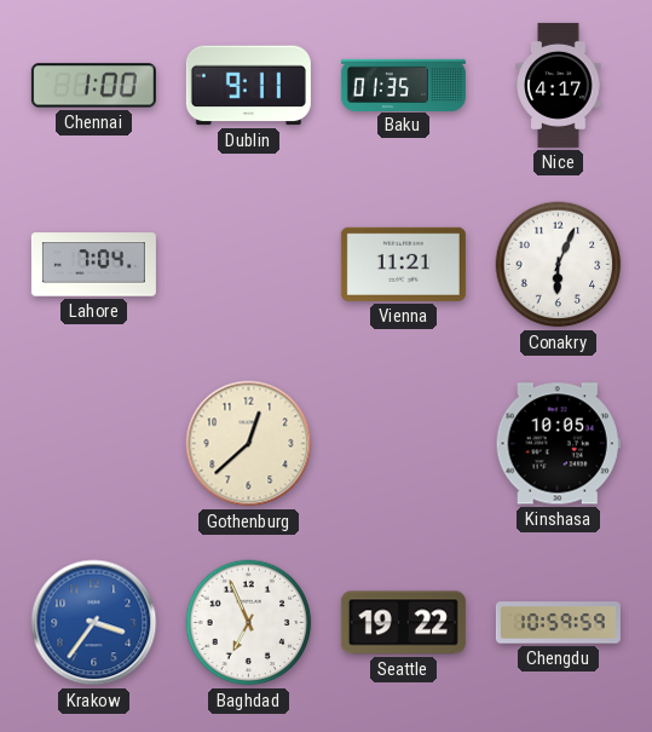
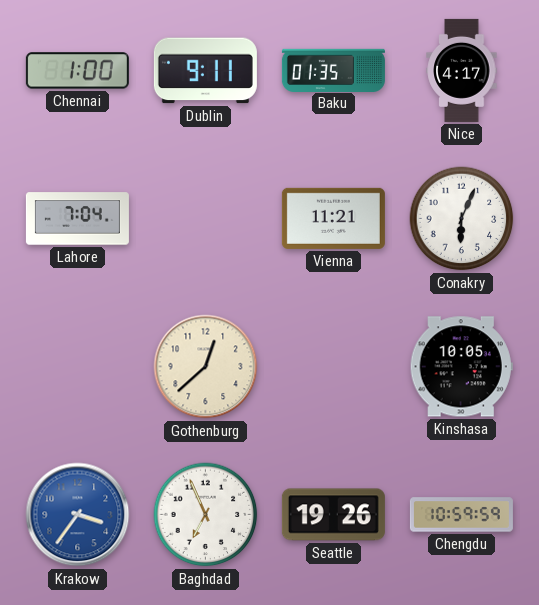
Seattle: 19:22 -> 19:26
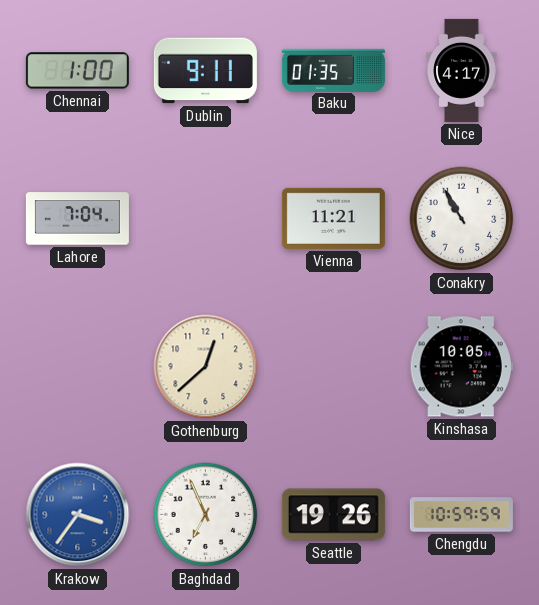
Conakry: 6:04 -> 10:55
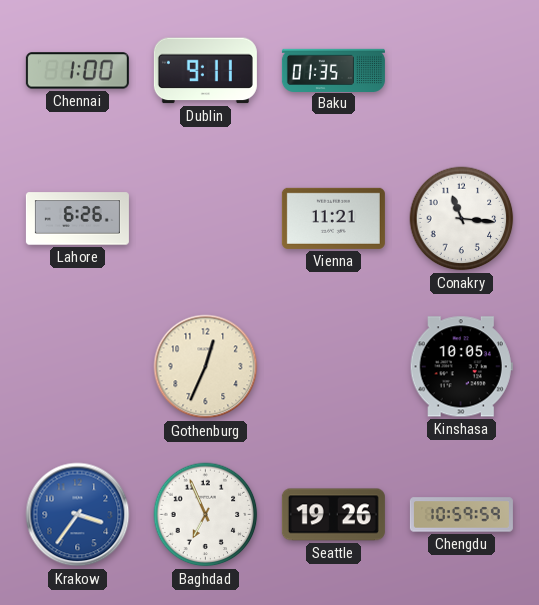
Nice: 4:17 -> none
Lahore: 7:04 -> 6:26
Conakry: 10:55 -> 11:16
Gothenburg: 12:38 -> 12:34
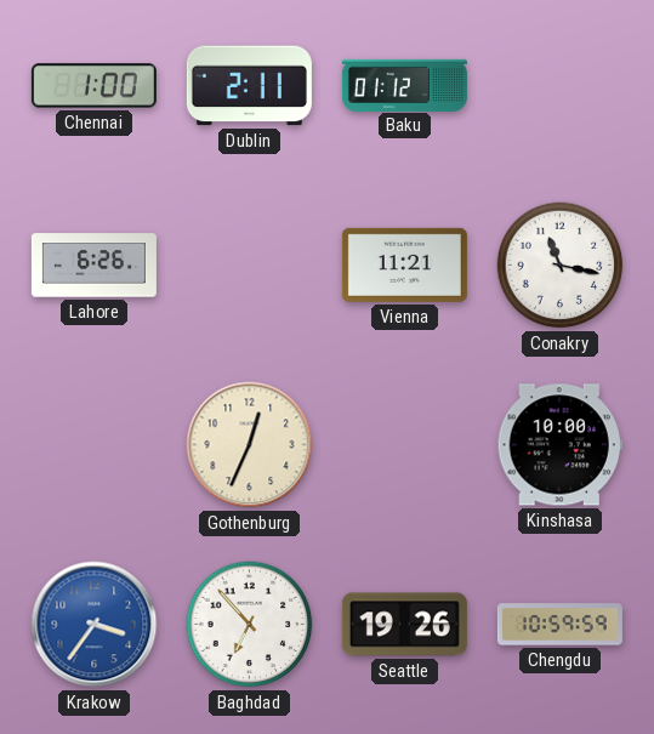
Dublin: 9:11 -> 2:11
Baku: 01:35 -> 01:12
Conakry: 11:16 -> 11:17
Kinshasa: 10:05 -> 10:00
Baghdad: 6:56 -> 6:53
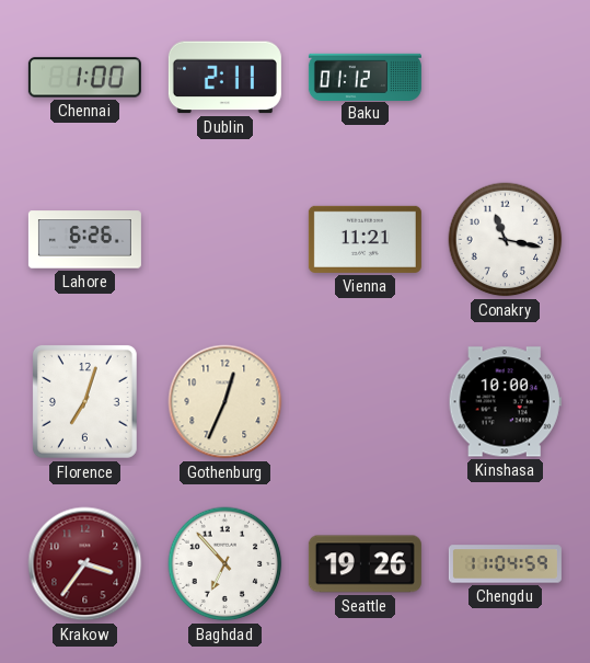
Florence: none -> 7:03
Krakow dial: blue -> burgundy
Chengdu: 10:59 -> 11:04
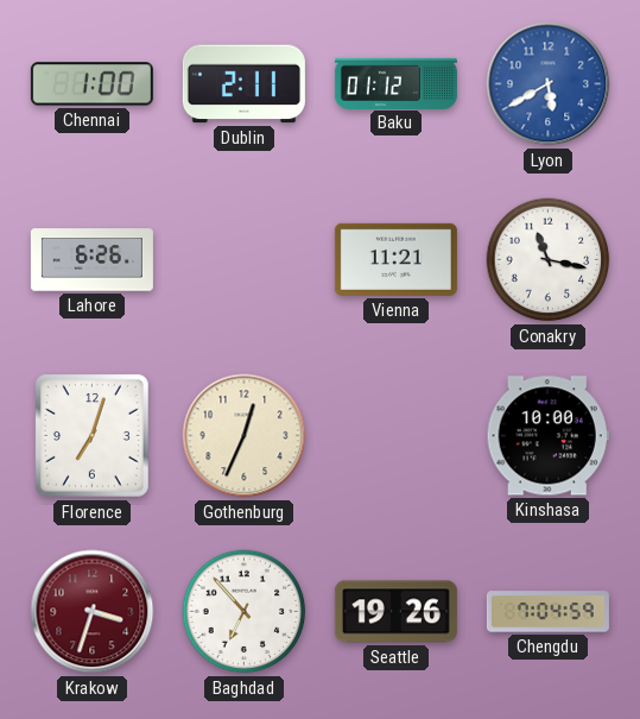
Lyon: none -> 5:40
Krakow: 3:36 -> 3:33
Chengdu: 11:04 -> 7:04
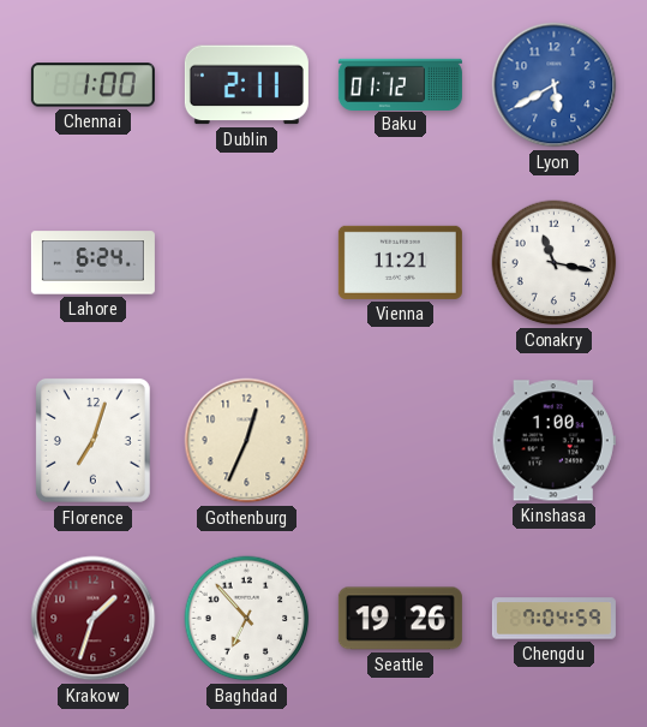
Lahore: 6:26 -> 6:24
Kinshasa: 10:00 -> 1:00
Krakow: 3:33 -> 1:33
